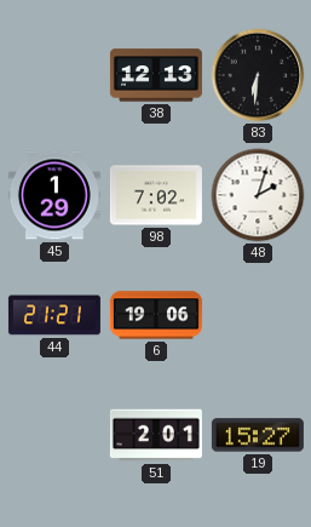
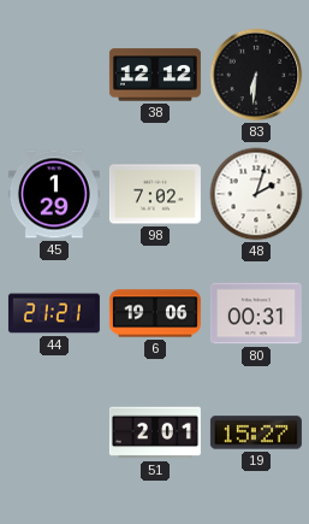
38: 12:13 -> 12:12
80: none -> 00:31
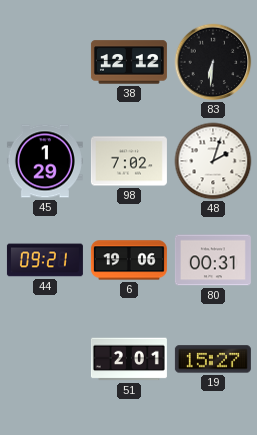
44: 21:21 -> 09:21
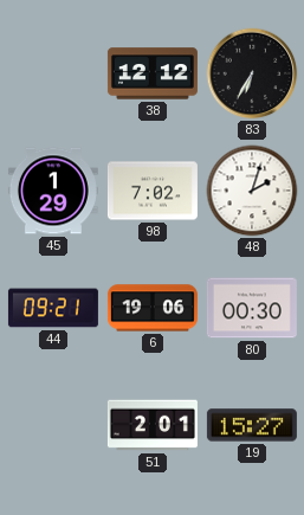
83: 6:31 -> 6:35
80: 00:31 -> 00:30
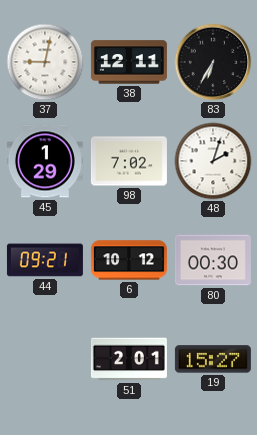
37: none -> 9:02
38: 12:12 -> 12:11
6: 19:06 -> 10:12
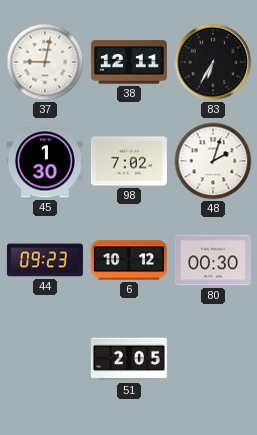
45: 1:29 -> 1:30
44: 09:21 -> 09:23
51: 2:01 -> 2:05
19: 15:27 -> none
